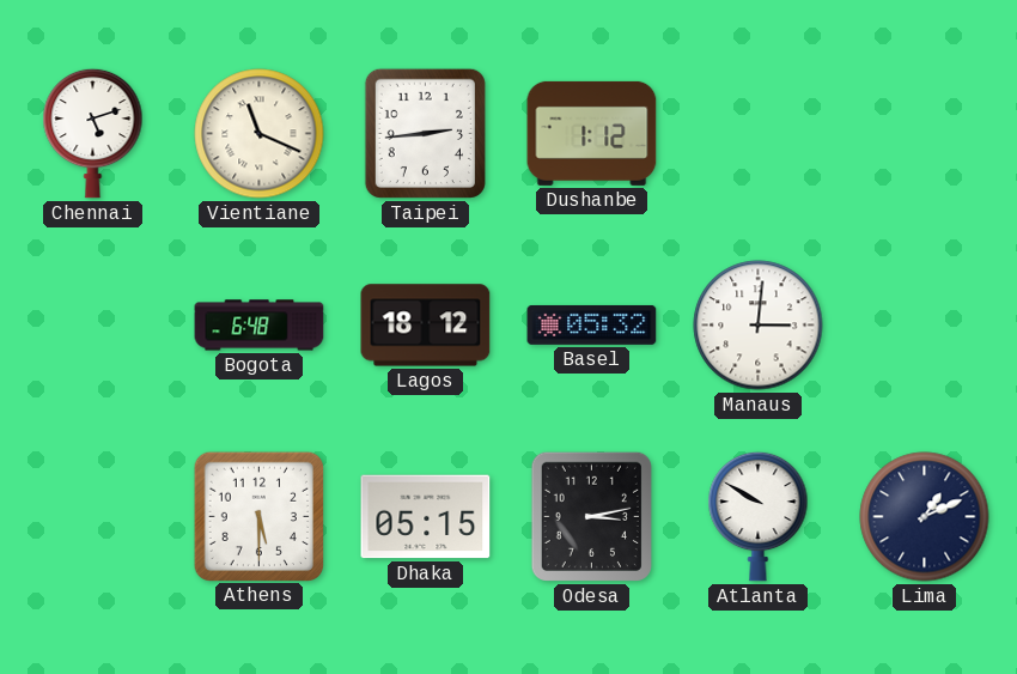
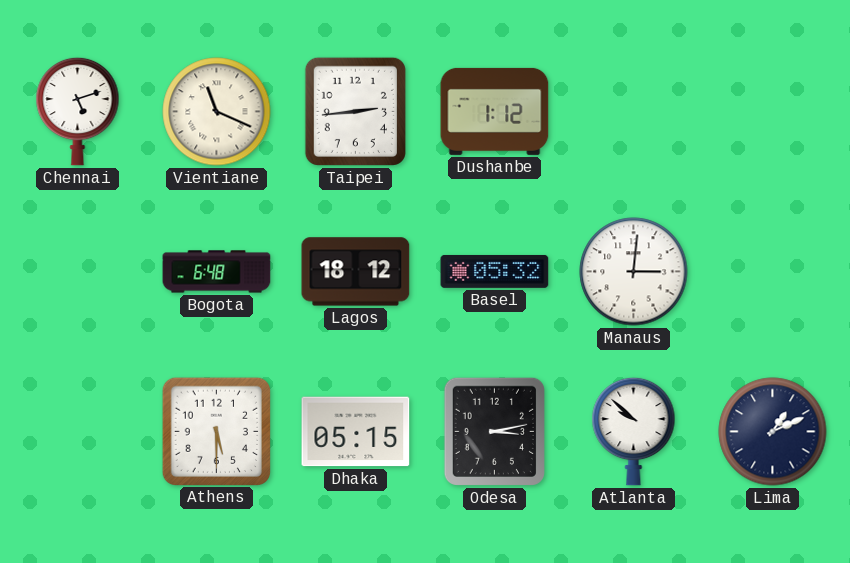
Atlanta: 9:50 -> 9:52
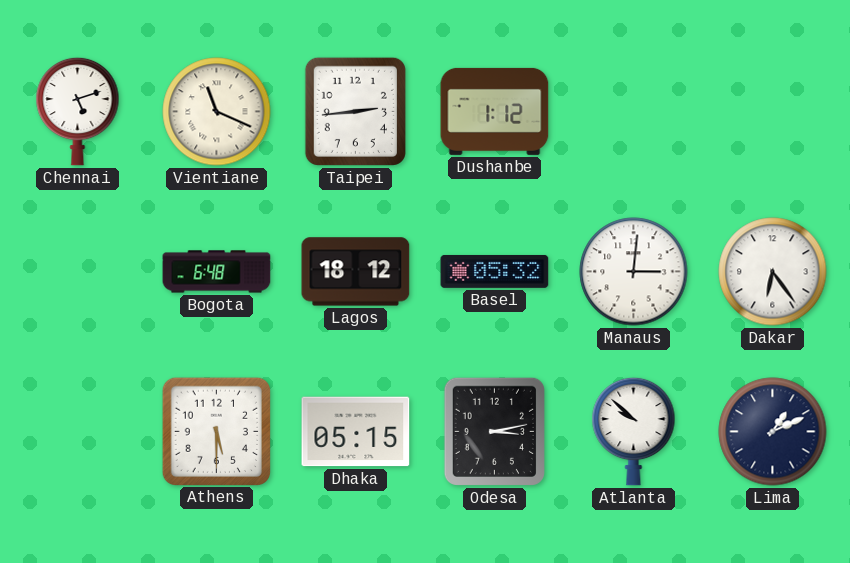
Dakar: none -> 6:24
